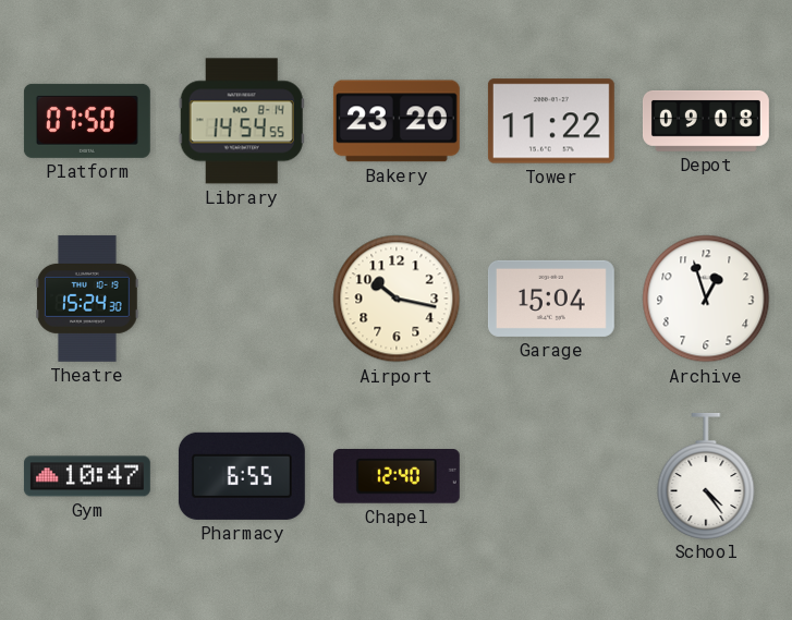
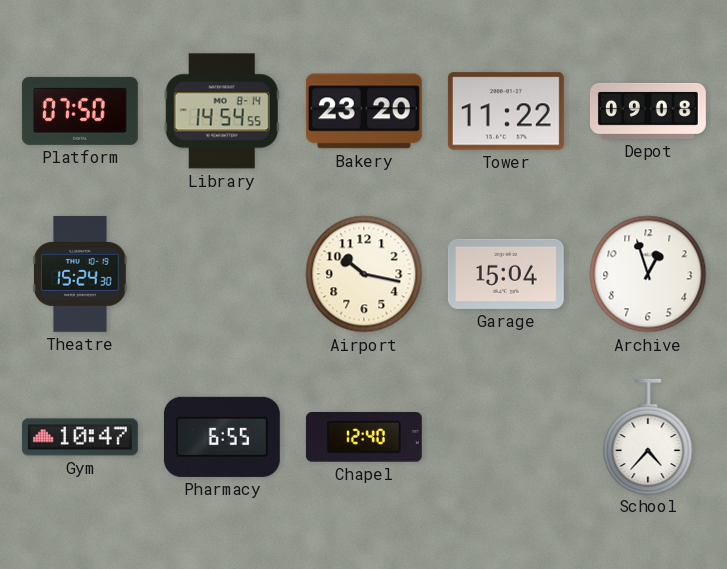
School: 4:24 -> 4:37
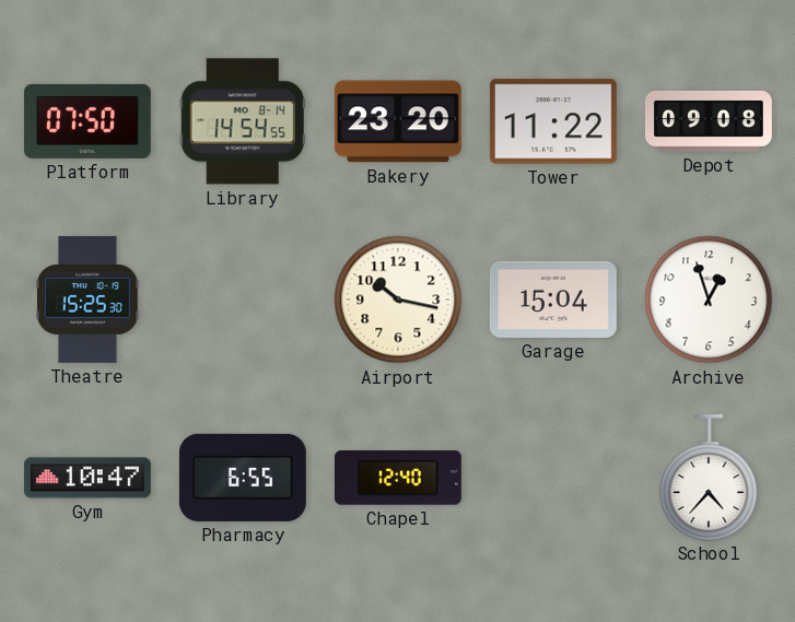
Theatre: 15:24 -> 15:25
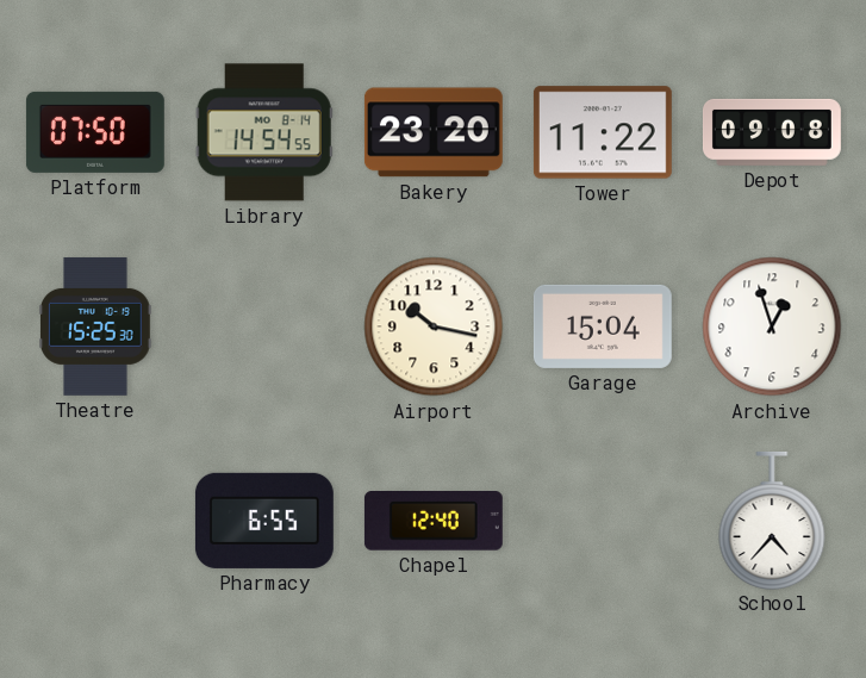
Gym: 10:47 -> none
